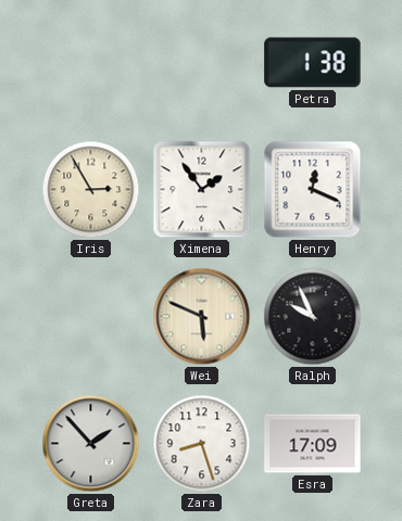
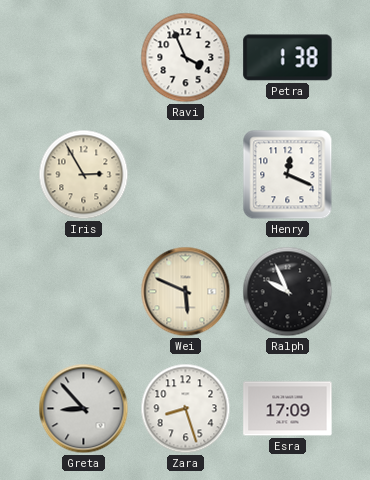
Ravi: none -> 3:56
Ximena: 1:54 -> none
Greta: 1:53 -> 8:53
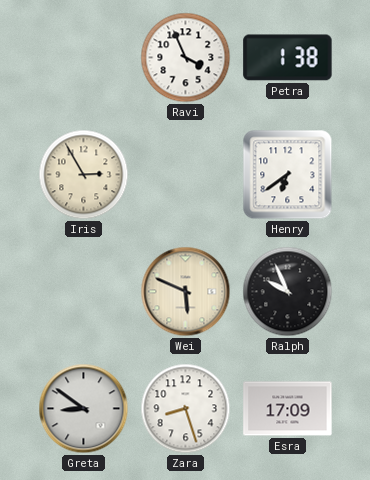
Henry: 12:19 -> 6:39
Greta: 8:53 -> 8:51
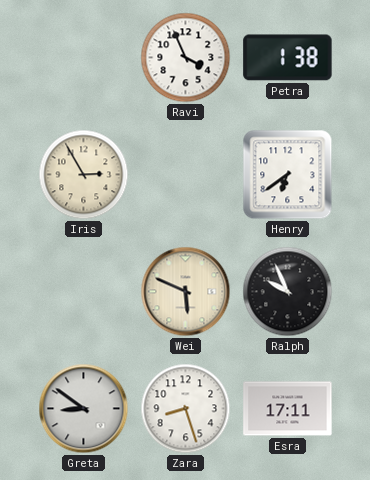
Esra: 17:09 -> 17:11
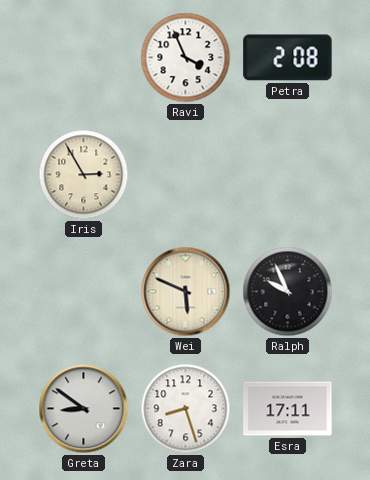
Petra: 1:38 -> 2:08
Henry: 6:39 -> none
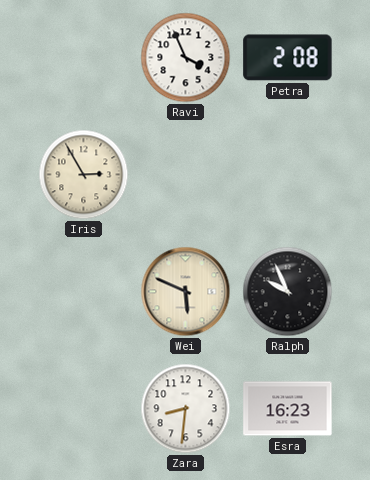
Greta: 8:51 -> none
Zara: 8:27 -> 8:31
Esra: 17:11 -> 16:23
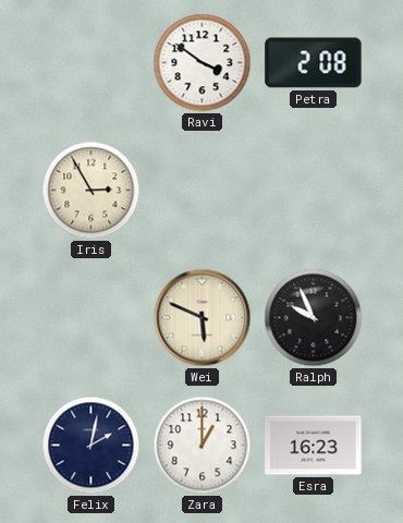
Ravi: 3:56 -> 3:51
Felix: none -> 2:02
Zara: 8:31 -> 1:00
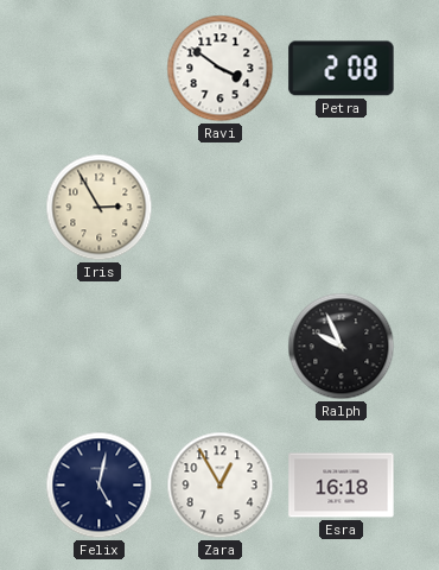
Wei: 5:49 -> none
Felix: 2:02 -> 5:02
Zara: 1:00 -> 12:55
Esra: 16:23 -> 16:18
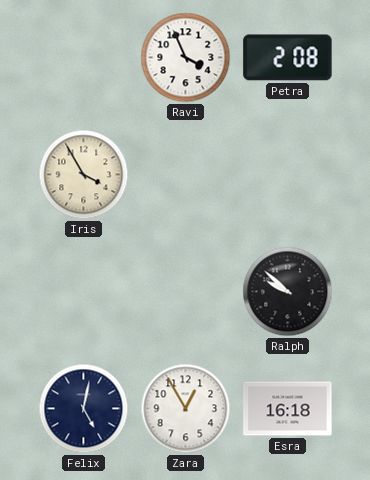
Ravi: 3:51 -> 3:56
Iris: 2:55 -> 3:55
Ralph: 9:56 -> 9:52
